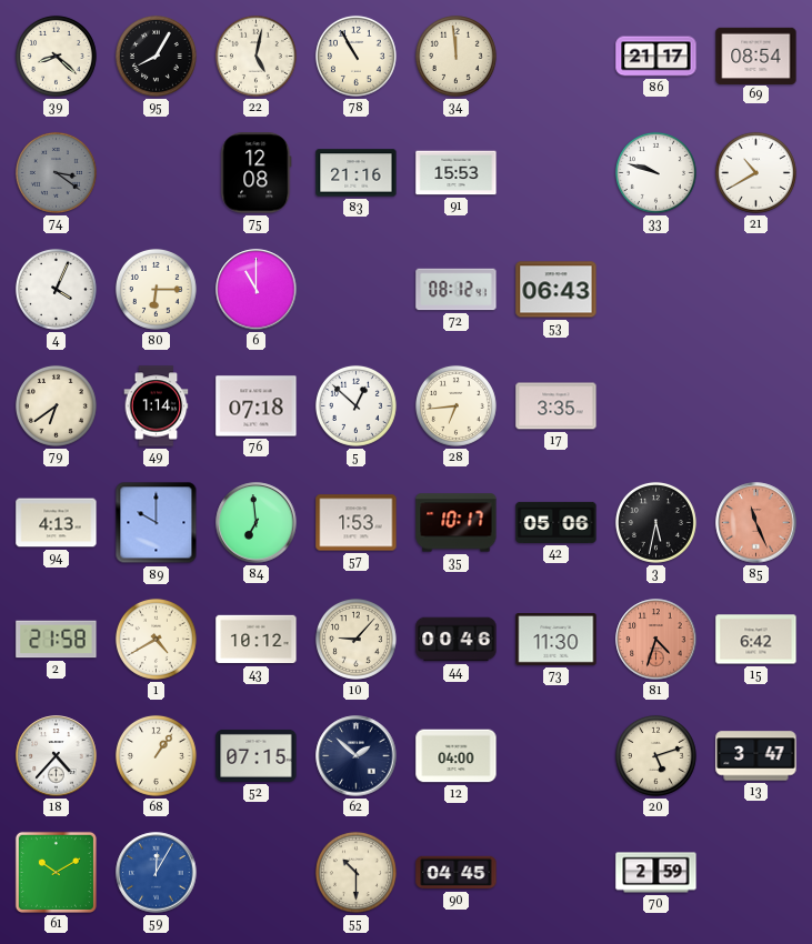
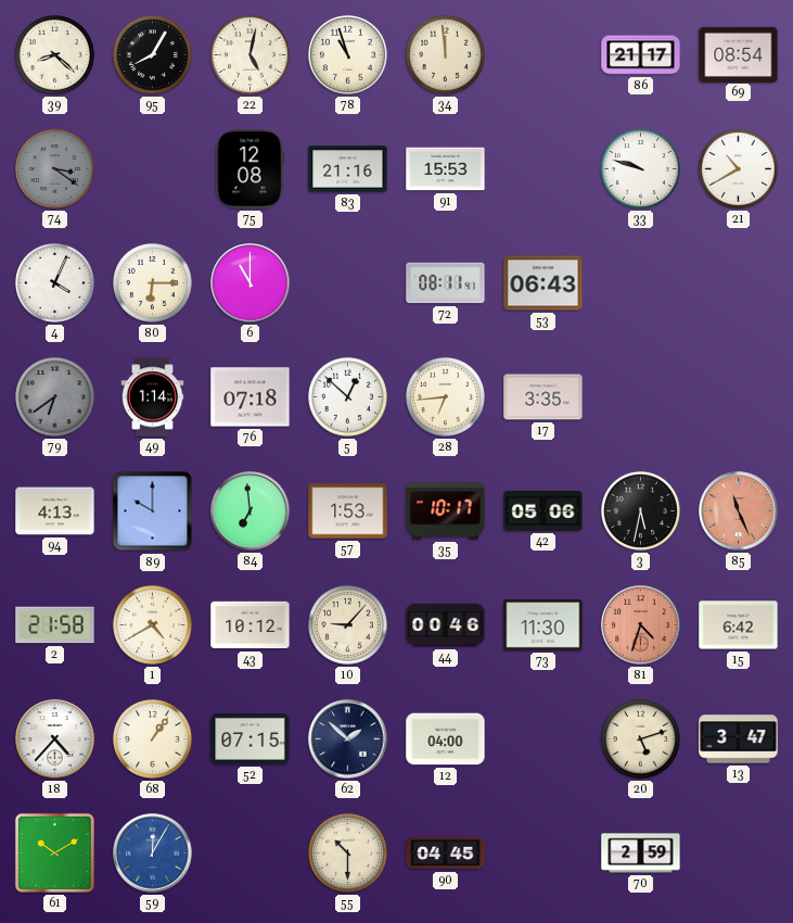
78: 10:55 -> 10:57
72: 08:12 -> 08:11
79 dial: cream -> grey
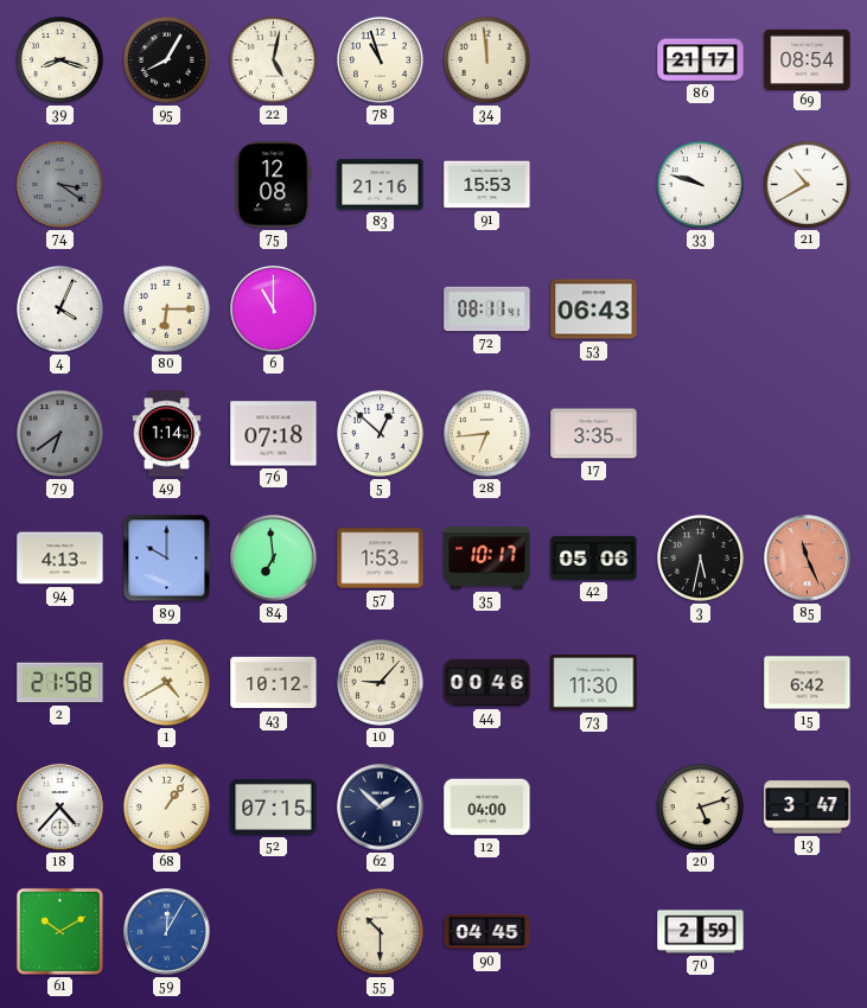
39: 8:22 -> 8:18
81: 4:33 -> none
